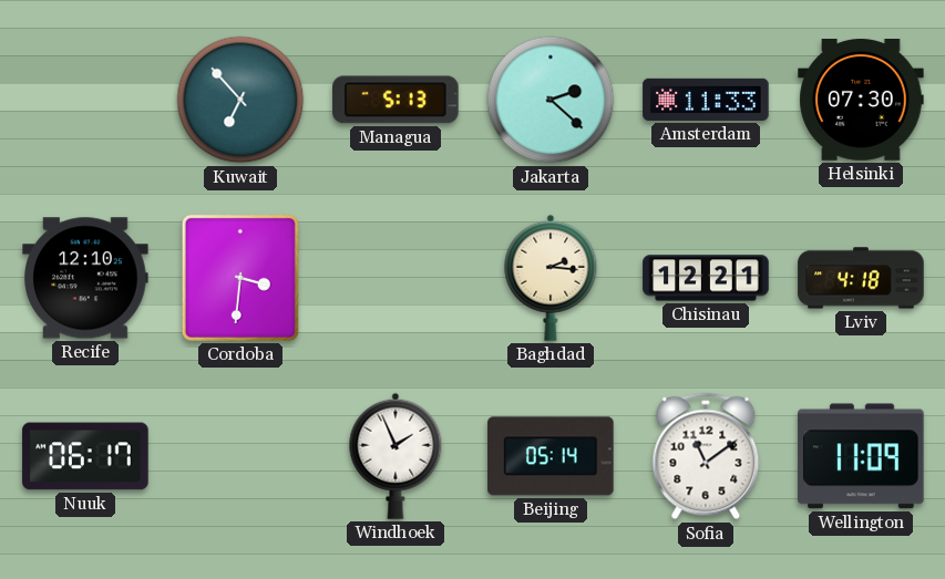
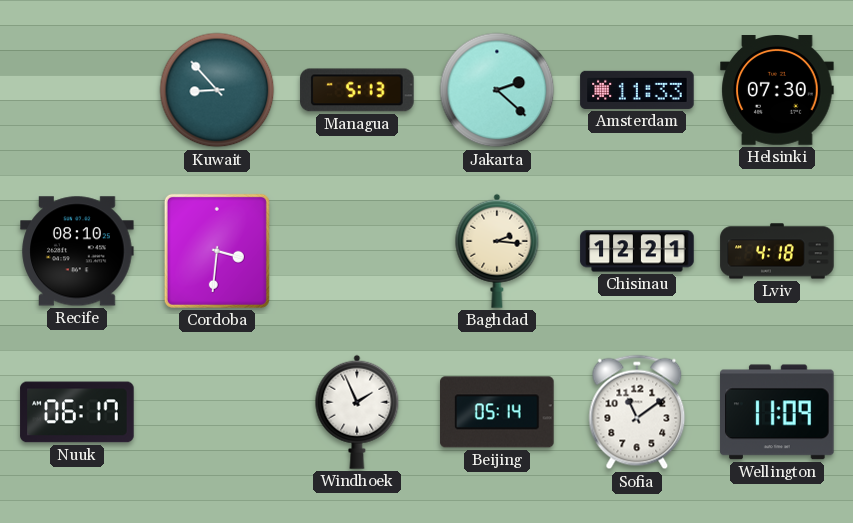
Kuwait: 6:53 -> 8:53
Recife: 12:10 -> 08:10
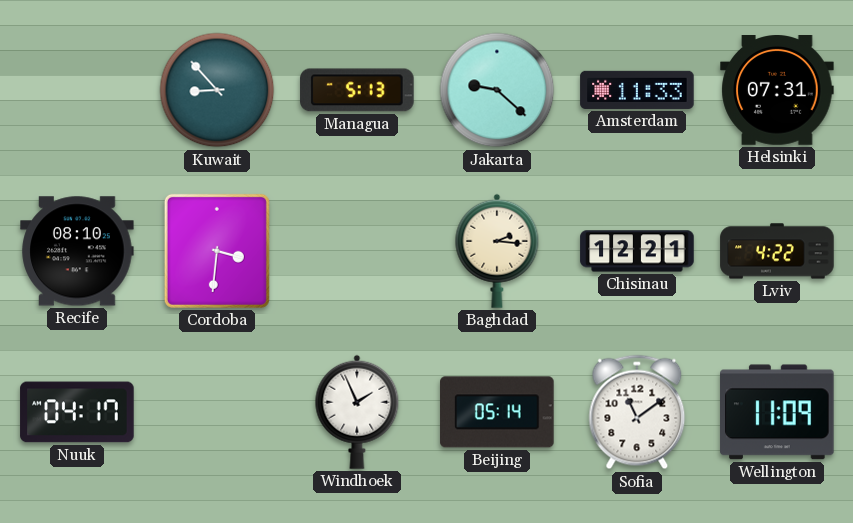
Jakarta: 2:22 -> 9:22
Helsinki: 07:30 -> 07:31
Lviv: 4:18 -> 4:22
Nuuk: 06:17 -> 04:17
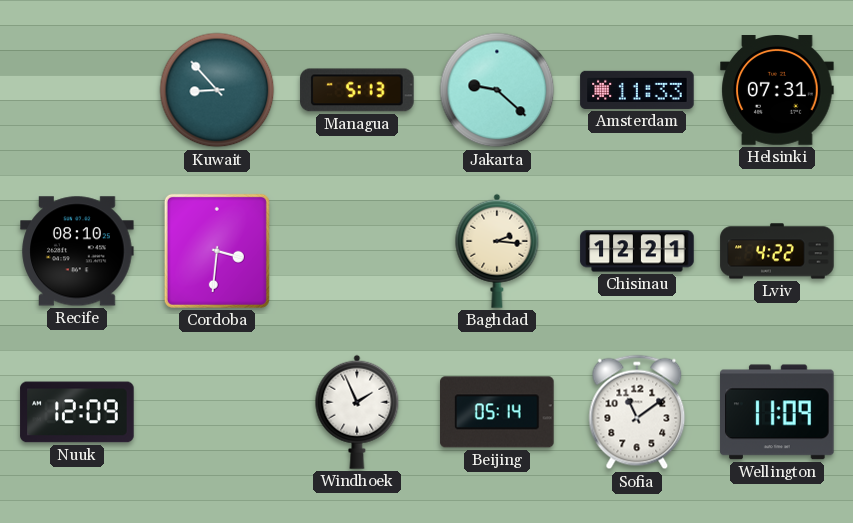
Nuuk: 04:17 -> 12:09
